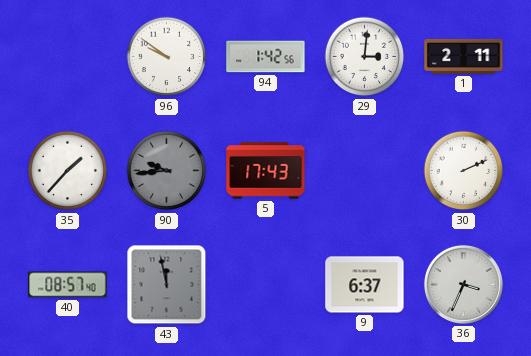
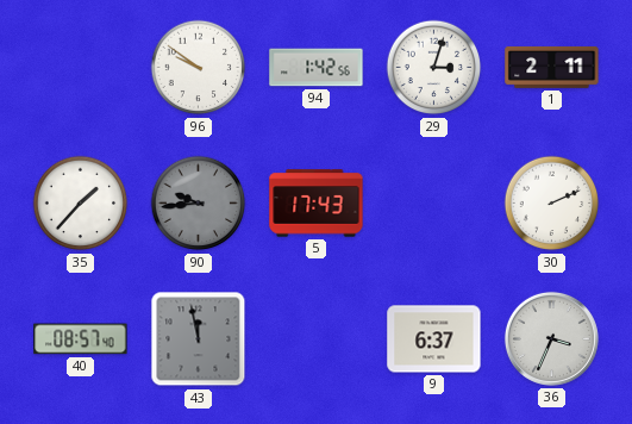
29: 3:01 -> 3:03
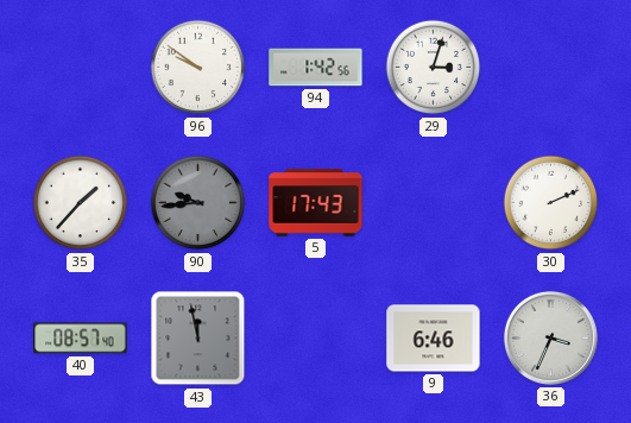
1: 2:11 -> none
9: 6:37 -> 6:46
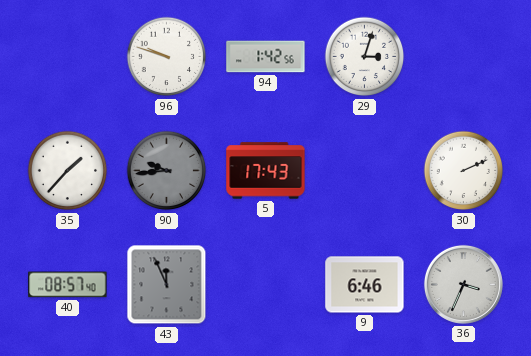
96: 9:51 -> 9:48
43: 11:58 -> 11:56
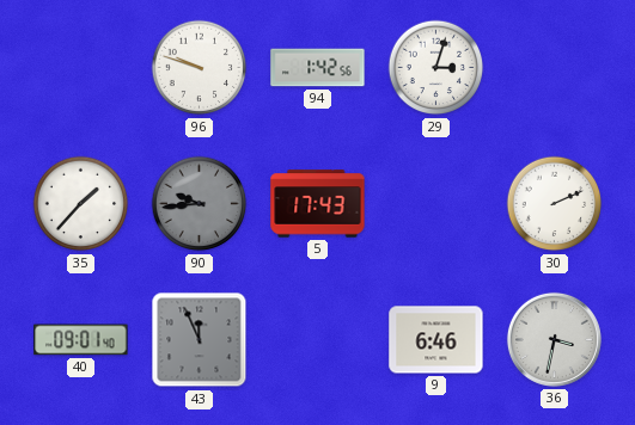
40: 08:57 -> 09:01
36: 3:34 -> 3:32
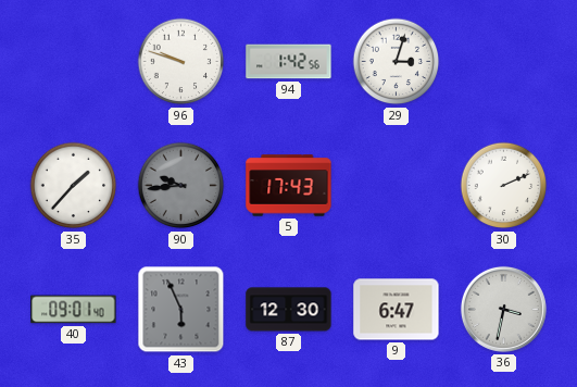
43: 11:56 -> 5:56
87: none -> 12:30
9: 6:46 -> 6:47
